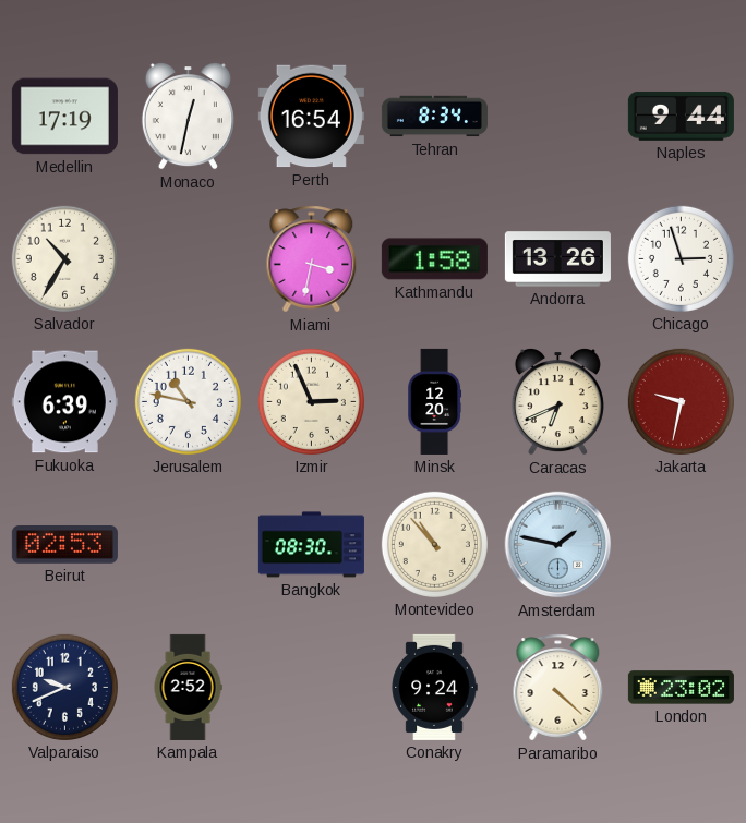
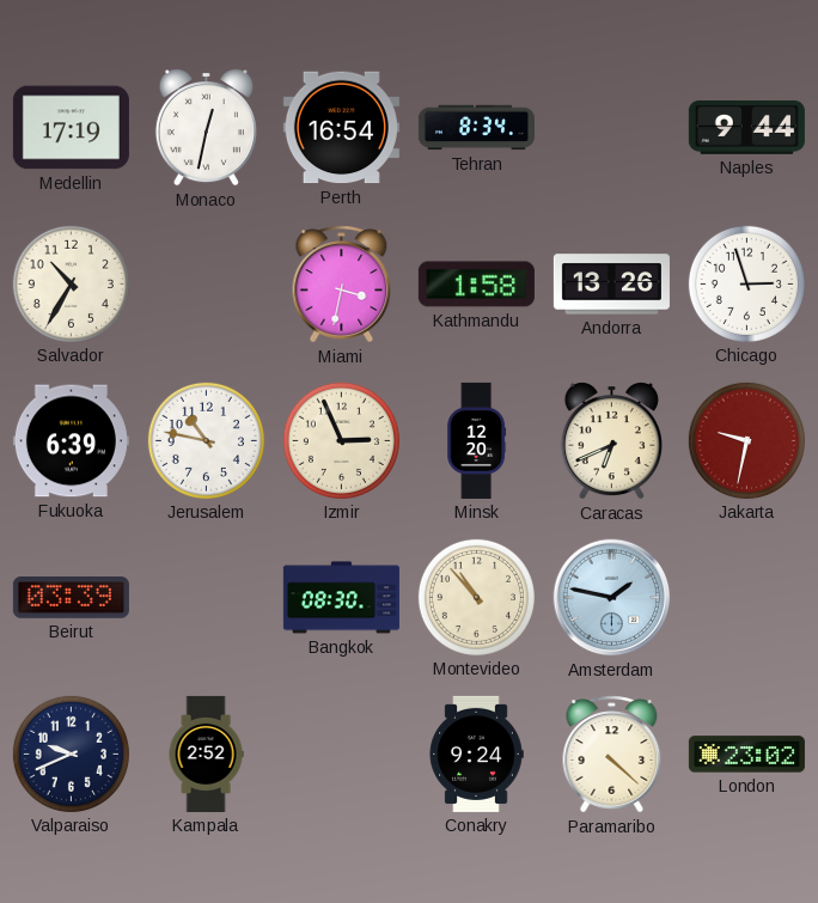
Beirut: 02:53 -> 03:39
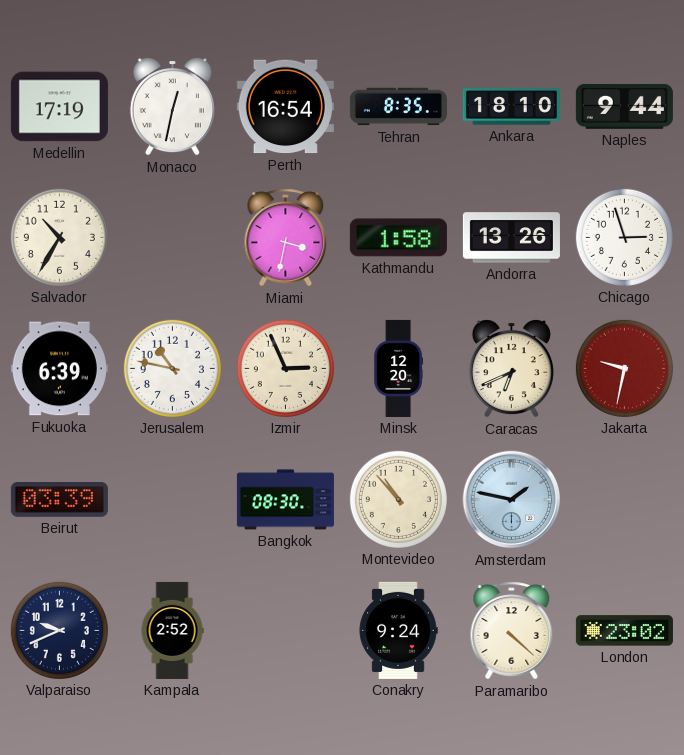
Tehran: 8:34 -> 8:35
Ankara: none -> 18:10
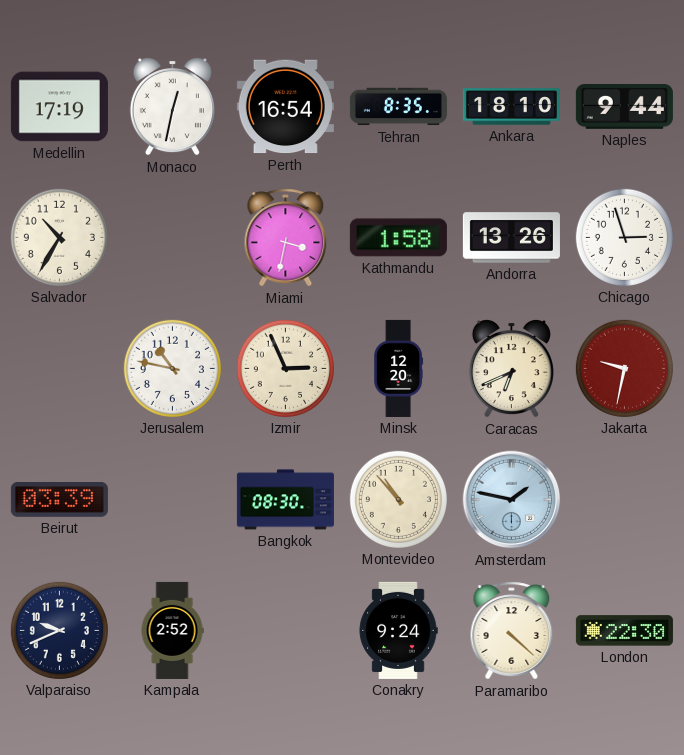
Fukuoka: 6:39 -> none
London: 23:02 -> 22:30
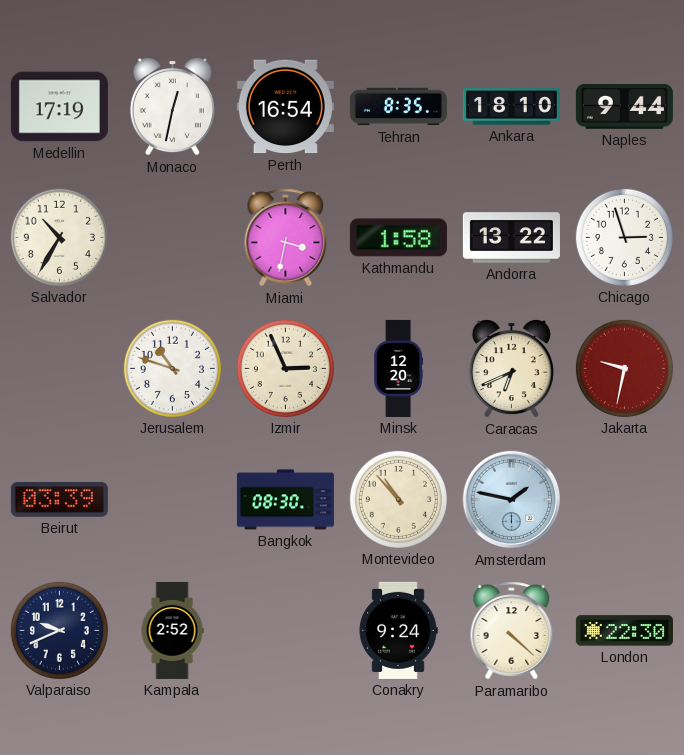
Andorra: 13:26 -> 13:22
Jerusalem: 10:47 -> 10:48
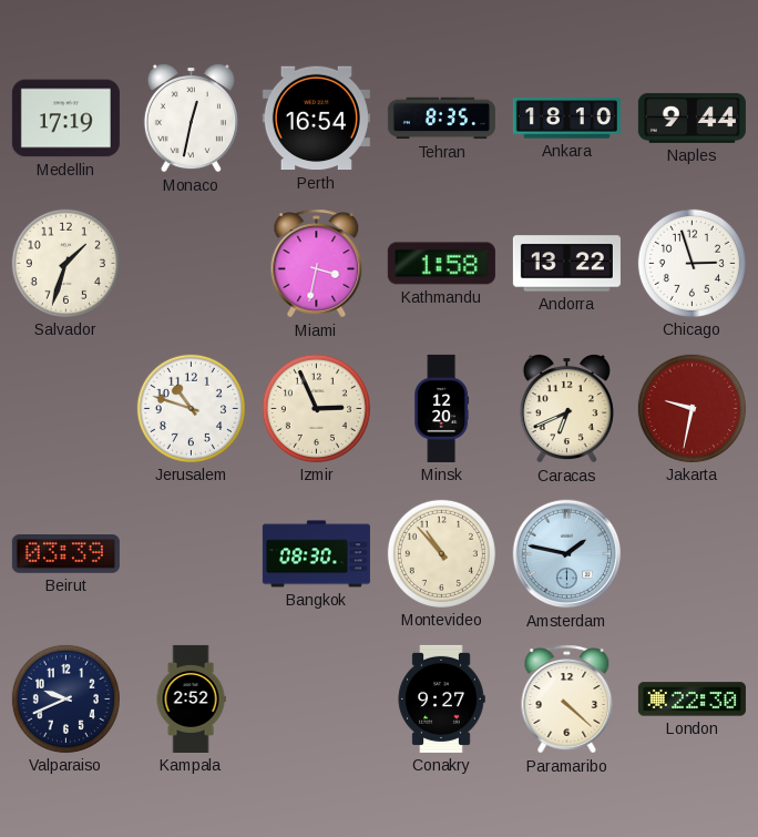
Salvador: 10:35 -> 1:33
Conakry: 9:24 -> 9:27
